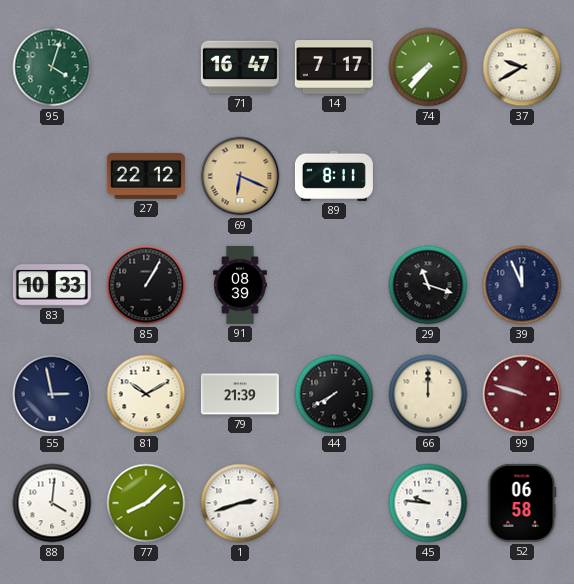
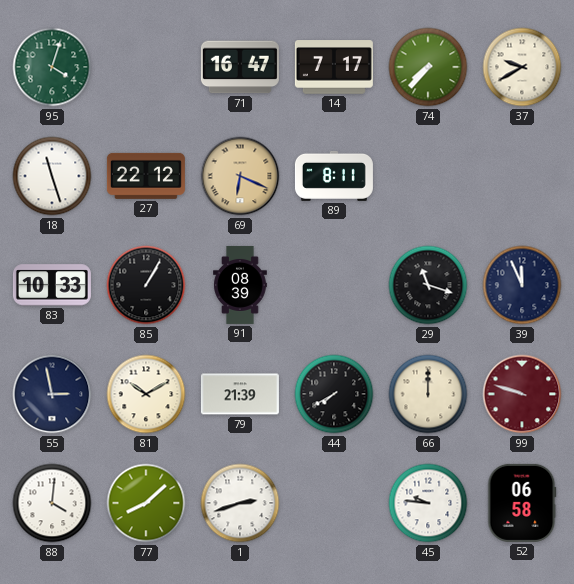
18: none -> 11:27
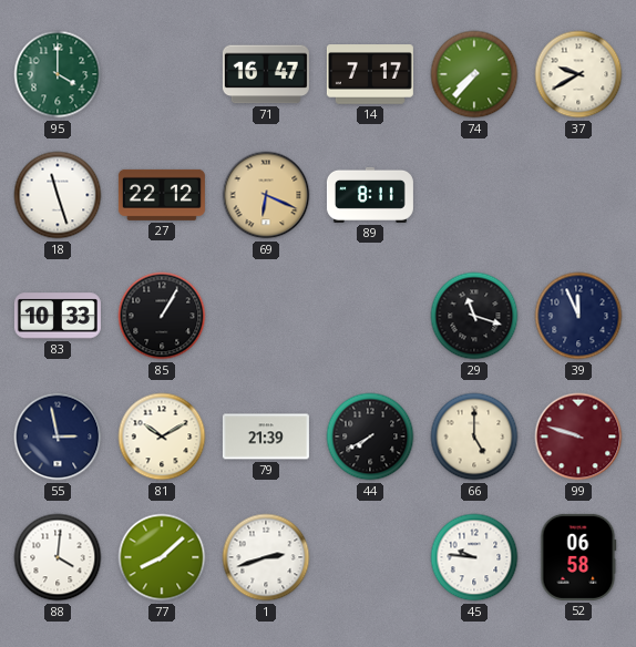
95: 4:03 -> 4:00
91: 08:39 -> none
66: 12:00 -> 5:00
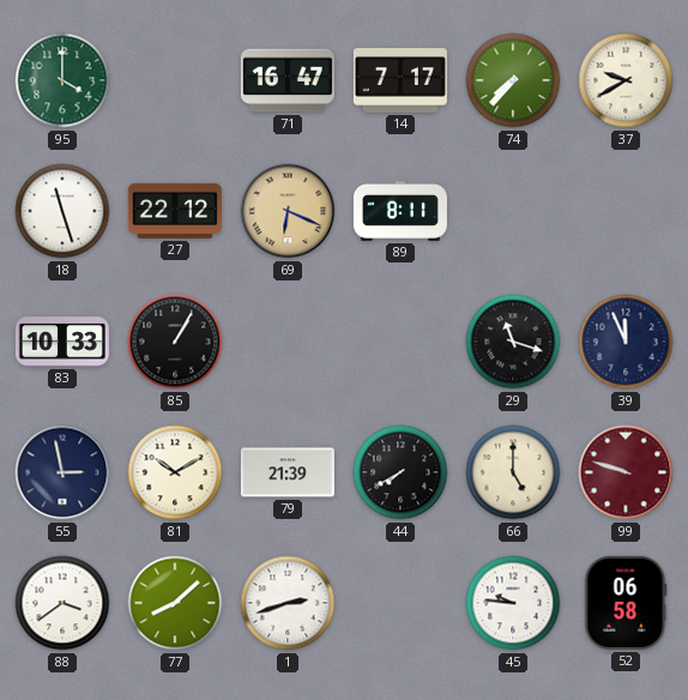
88: 4:01 -> 3:39
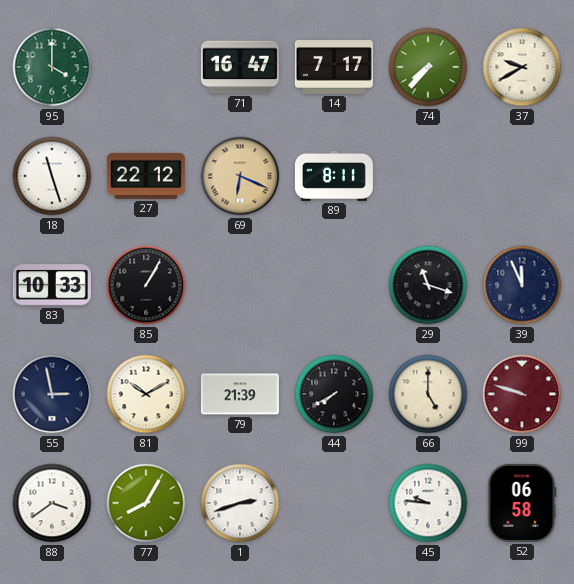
77: 8:08 -> 8:05
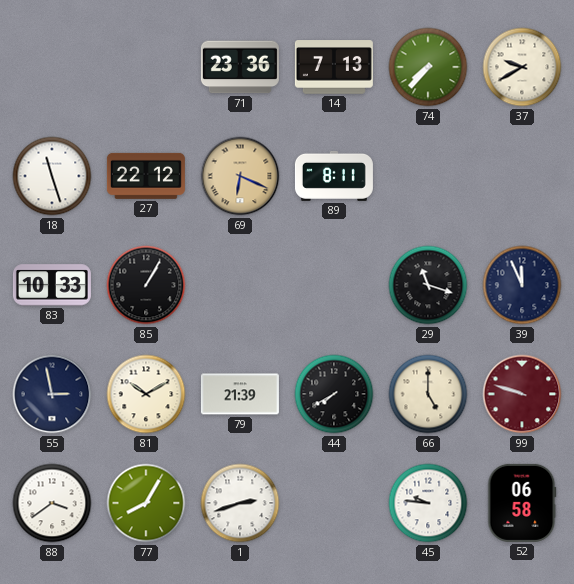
95: 4:00 -> none
71: 16:47 -> 23:36
14: 7:17 -> 7:13
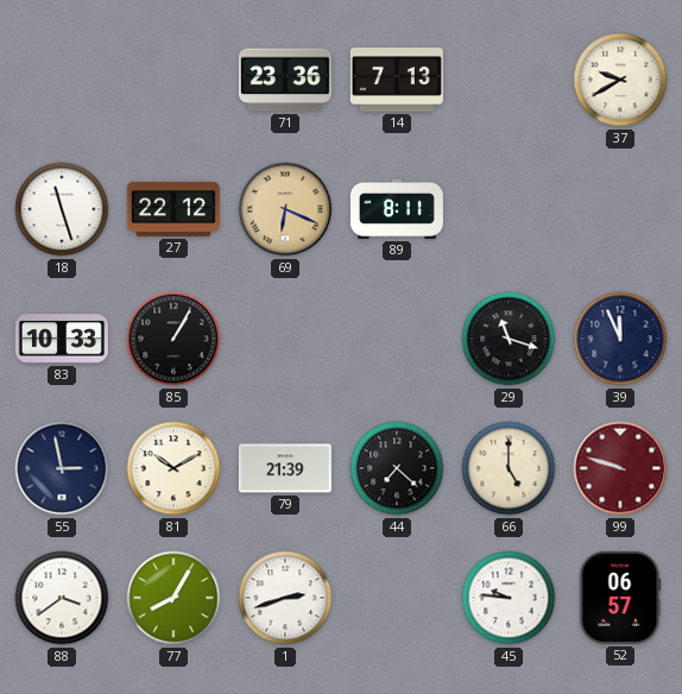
74: 7:37 -> none
44: 7:40 -> 7:22
52: 06:58 -> 06:57
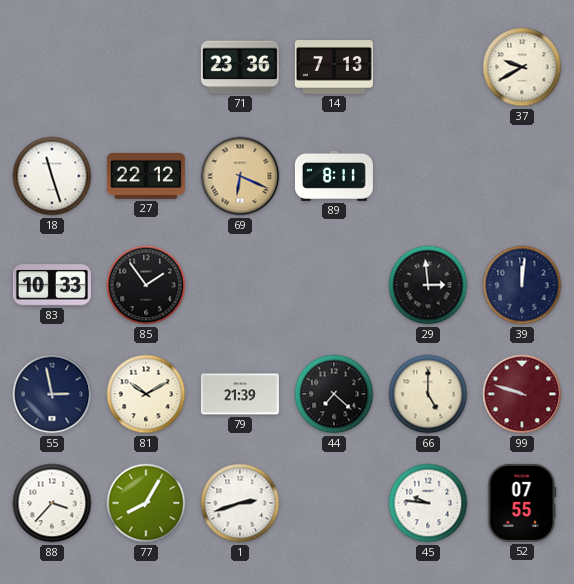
85: 1:05 -> 1:54
29: 11:18 -> 2:59
39: 11:56 -> 12:01
88: 3:39 -> 3:37
52: 06:57 -> 07:55
